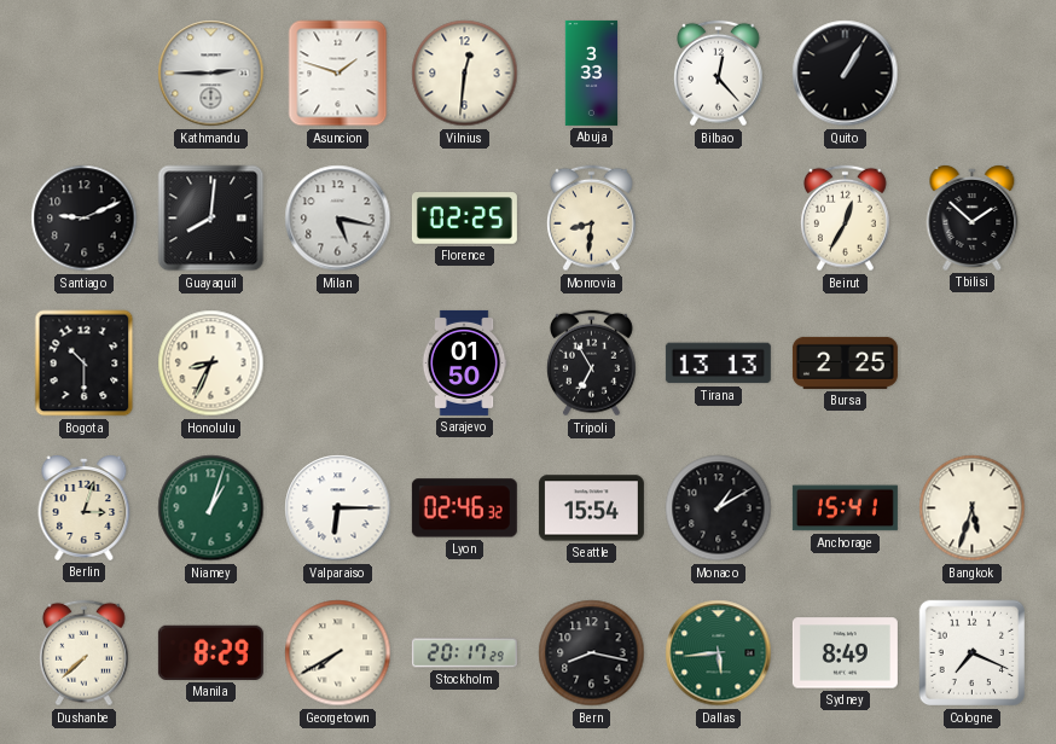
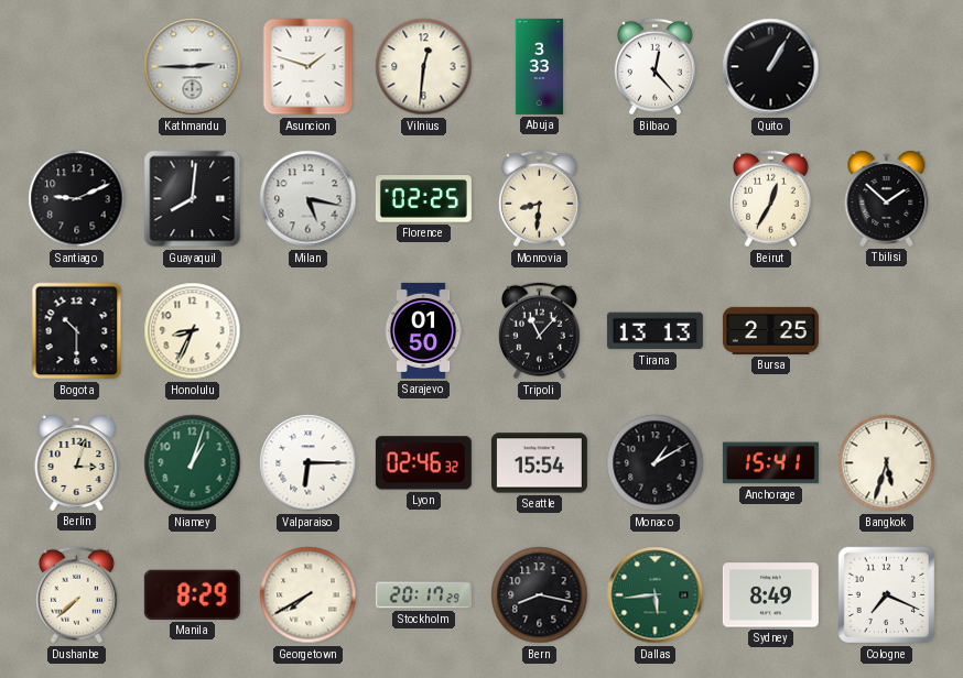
Tripoli: 6:55 -> 11:07
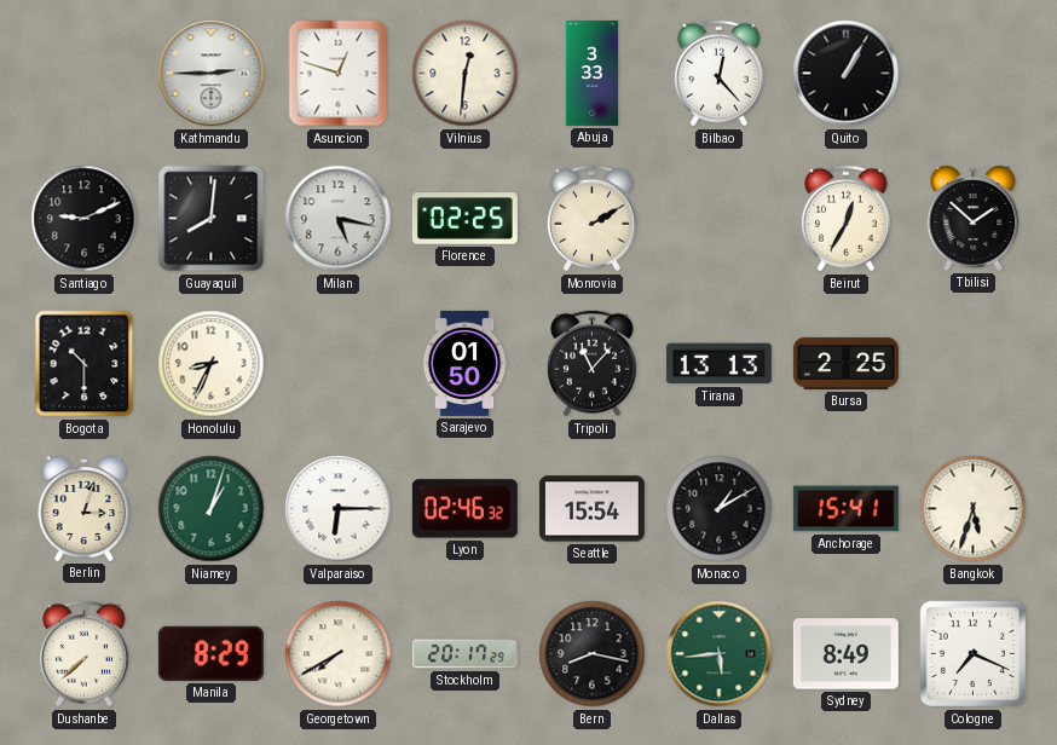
Asuncion: 1:48 -> 12:48
Monrovia: 8:31 -> 2:10
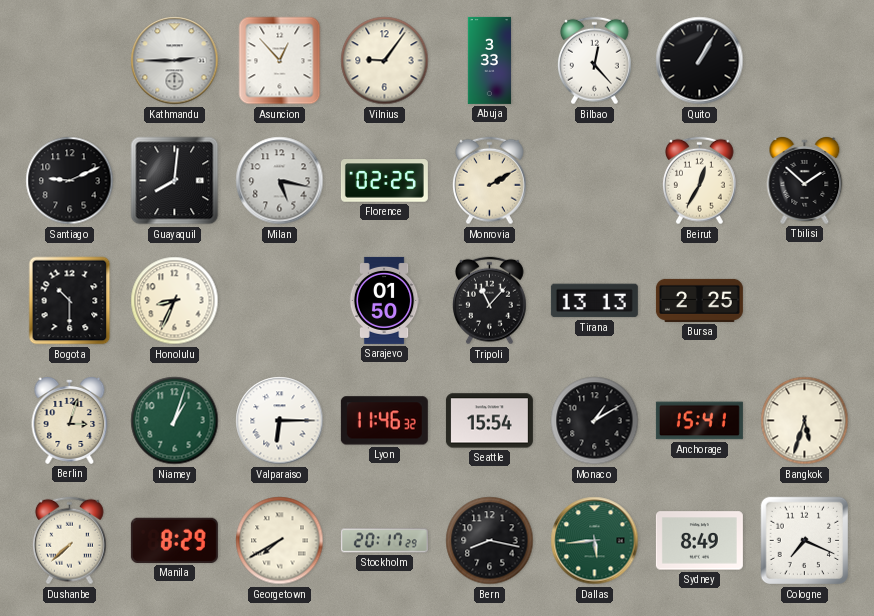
Asuncion: 12:48 -> 12:53
Vilnius: 12:31 -> 9:06
Lyon: 02:46 -> 11:46
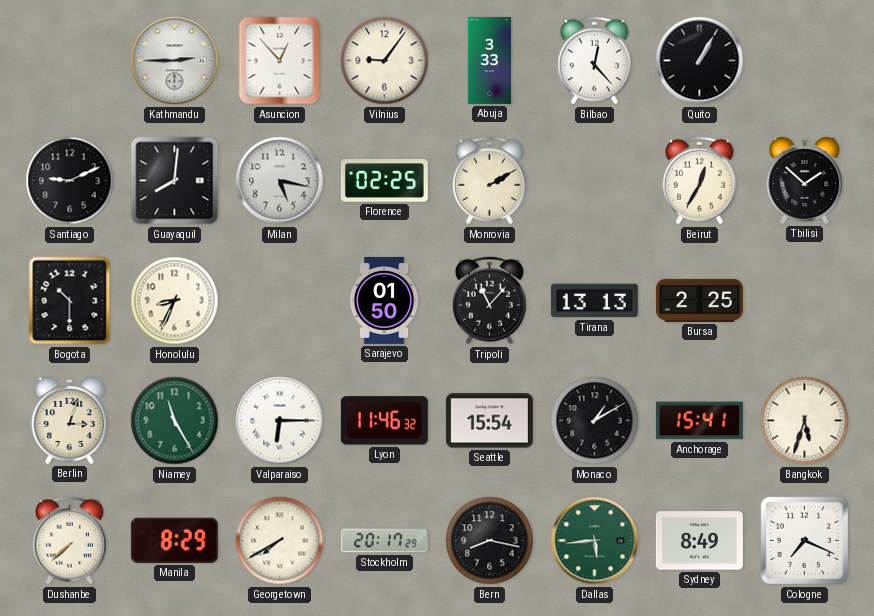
Niamey: 1:03 -> 11:25
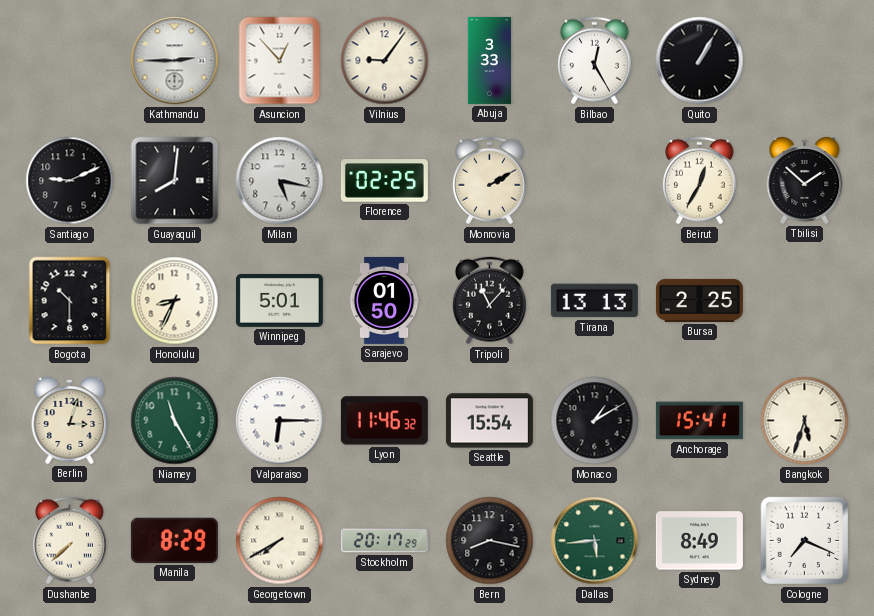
Bilbao: 12:23 -> 12:25
Winnipeg: none -> 5:01
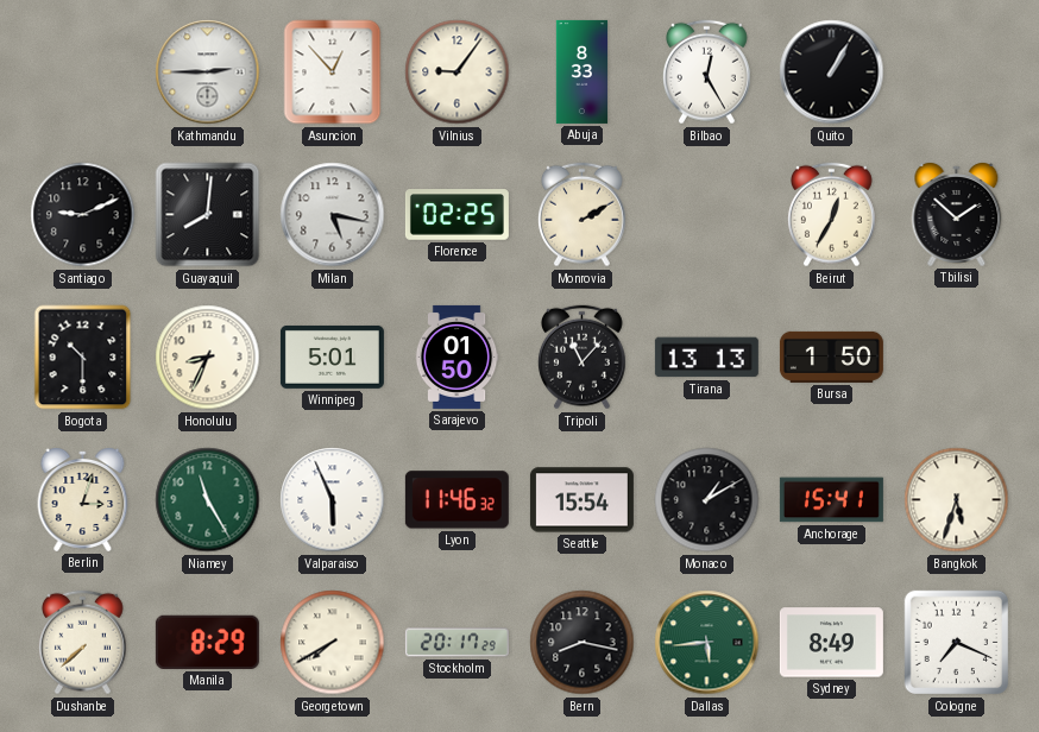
Abuja: 3:33 -> 8:33
Bursa: 2:25 -> 1:50
Valparaiso: 6:15 -> 5:56
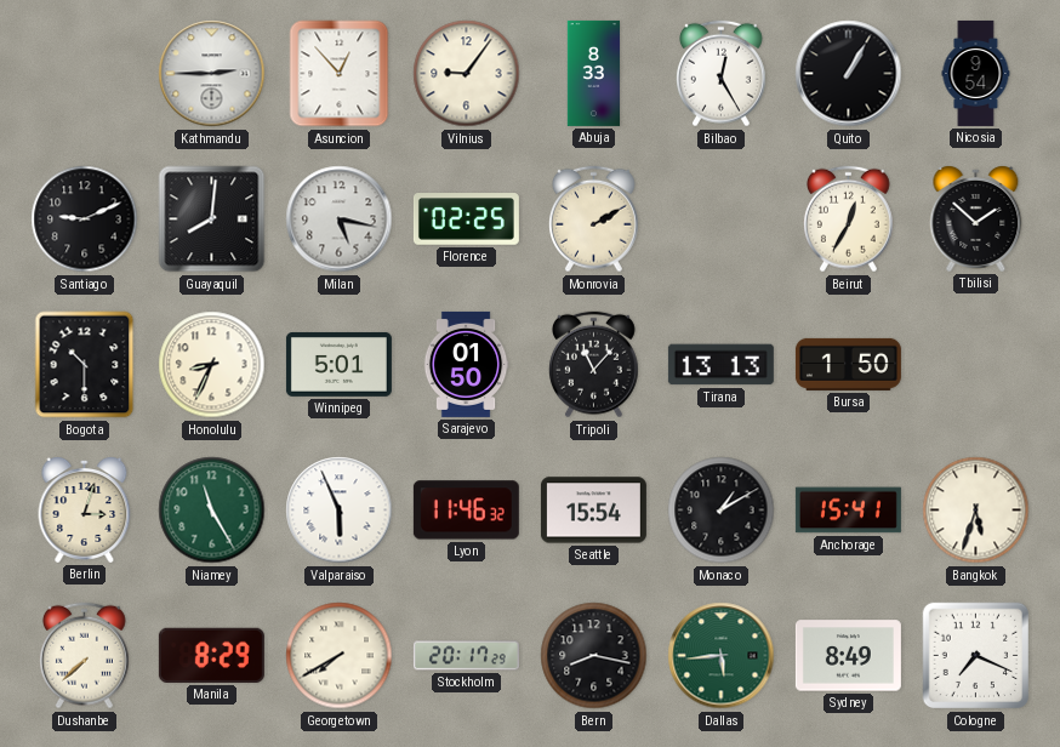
Nicosia: none -> 9:54
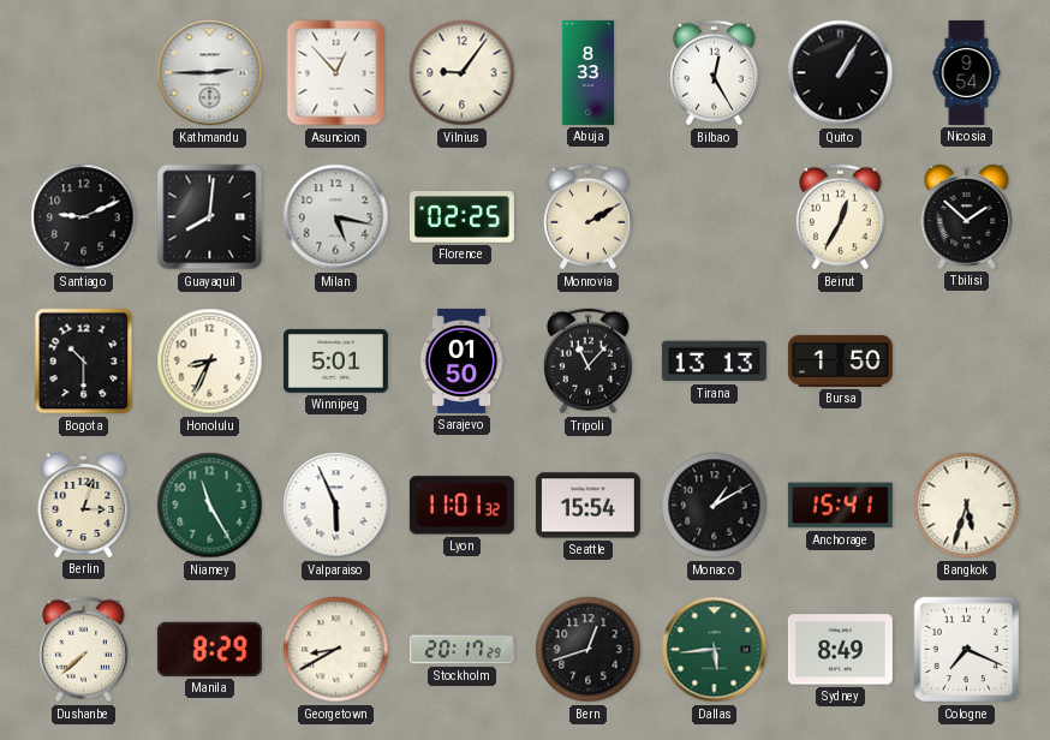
Lyon: 11:46 -> 11:01
Georgetown: 7:40 -> 8:40
Bern: 8:17 -> 12:42
